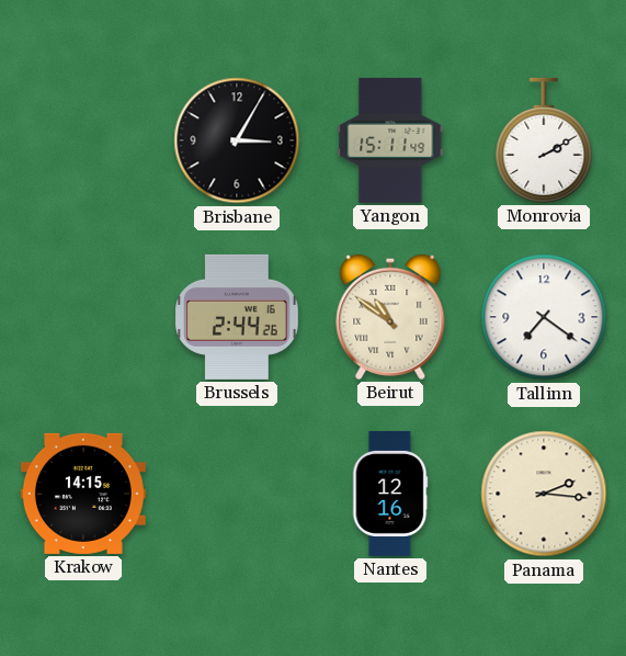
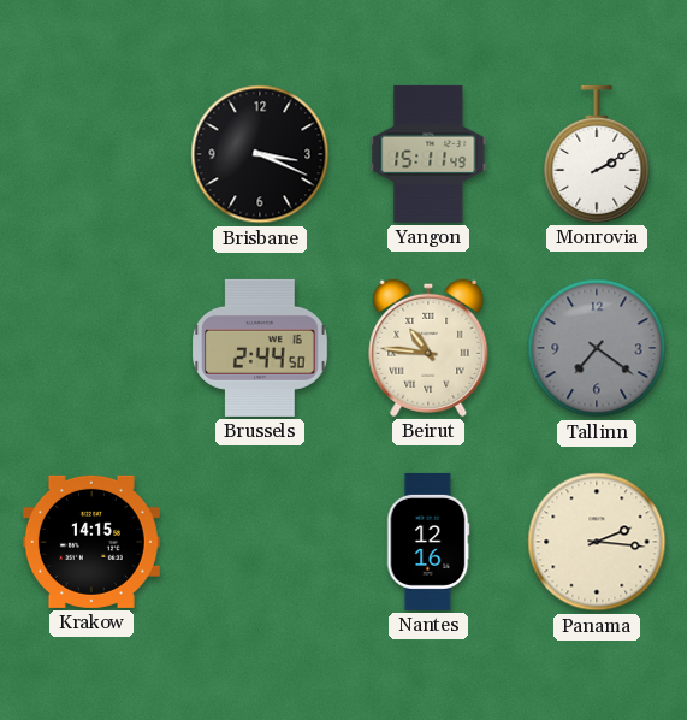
Brisbane: 3:05 -> 3:19
Brussels: 2:44:26 -> 2:44:50
Beirut: 10:51 -> 10:46
Tallinn dial: white -> grey
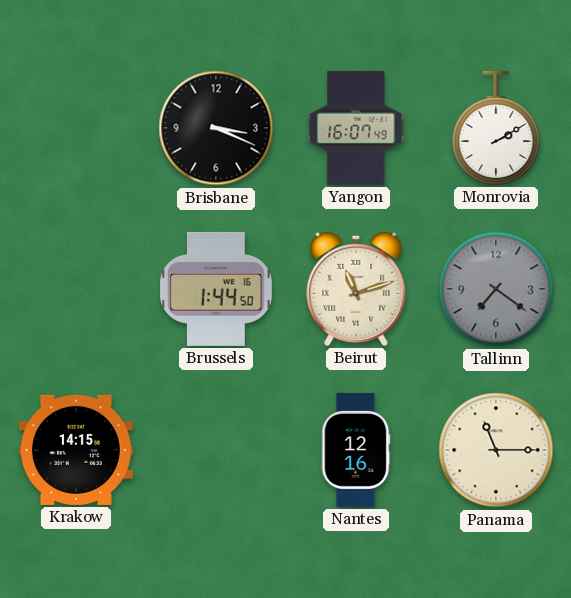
Yangon: 15:11 -> 16:07
Brussels: 2:44 -> 1:44
Beirut: 10:46 -> 11:12
Panama: 2:16 -> 11:15
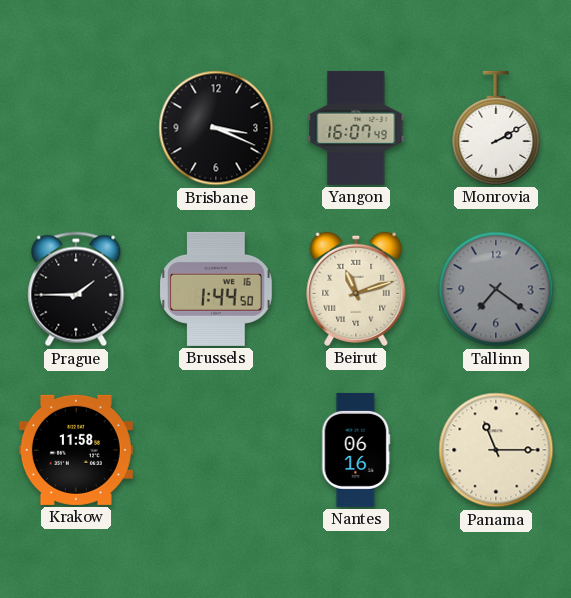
Prague: none -> 1:45
Krakow: 14:15 -> 11:58
Nantes: 12:16 -> 06:16
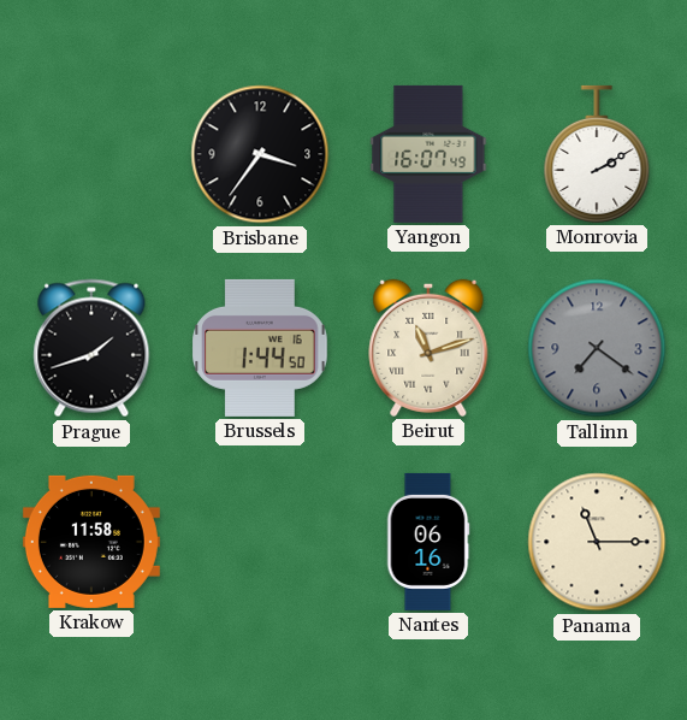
Brisbane: 3:19 -> 3:36
Prague: 1:45 -> 1:42
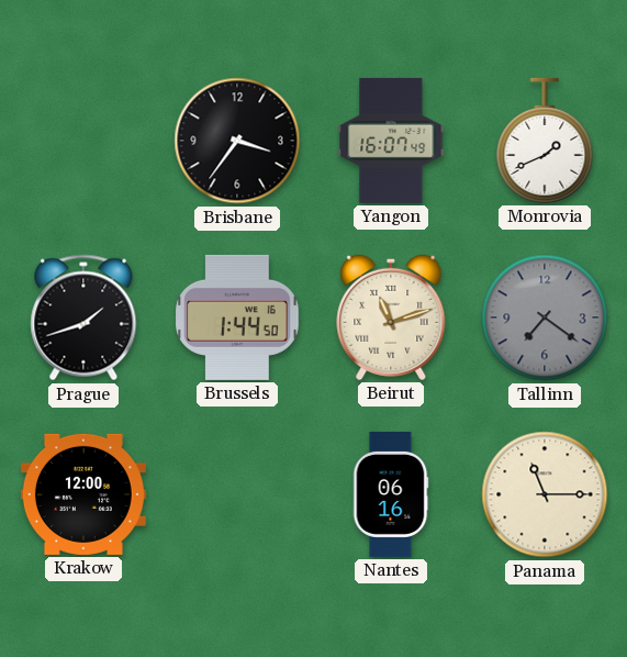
Monrovia: 2:10 -> 1:41
Krakow: 11:58 -> 12:00
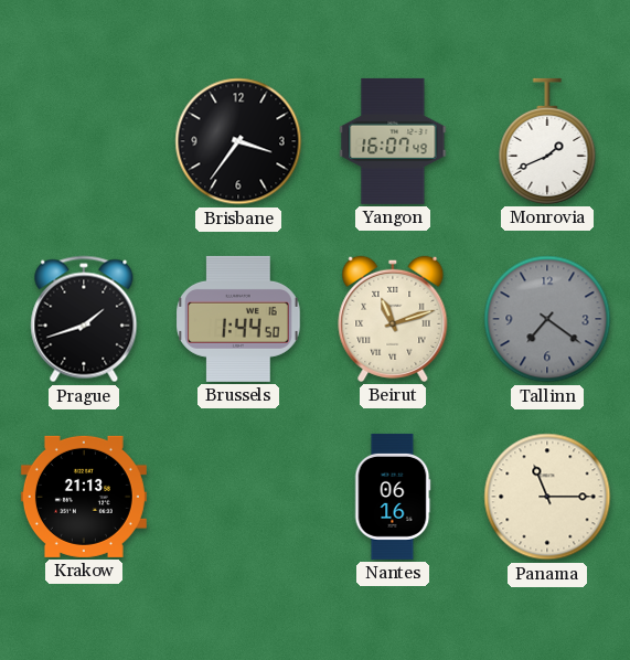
Krakow: 12:00 -> 21:13
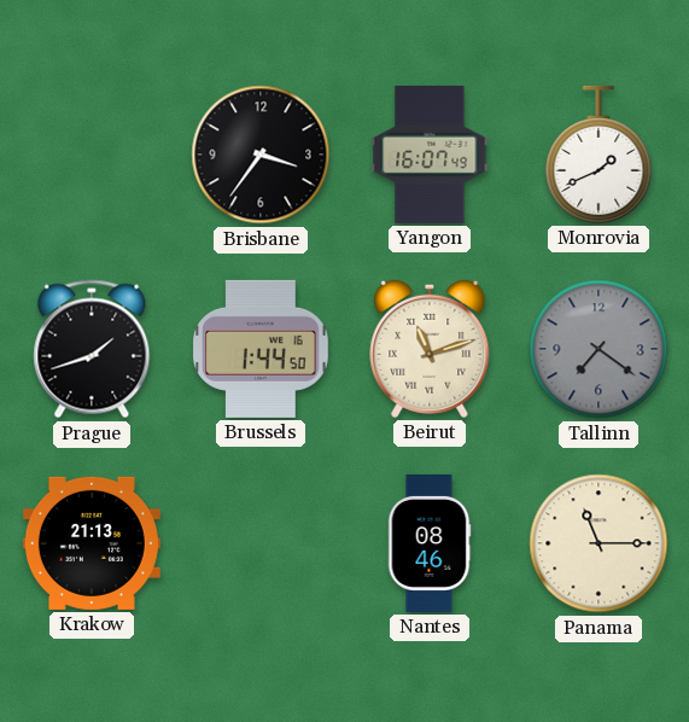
Nantes: 06:16 -> 08:46
